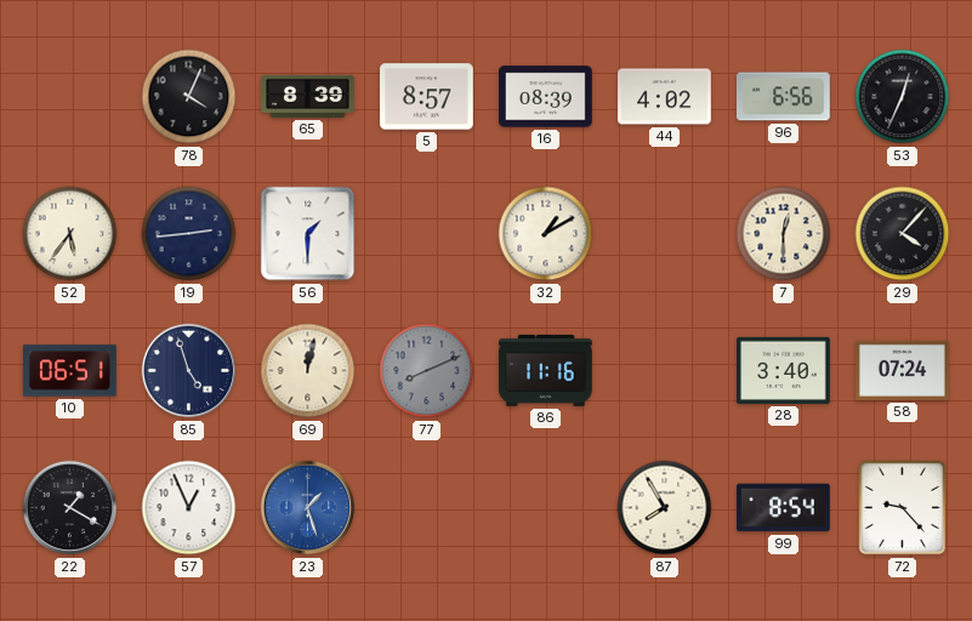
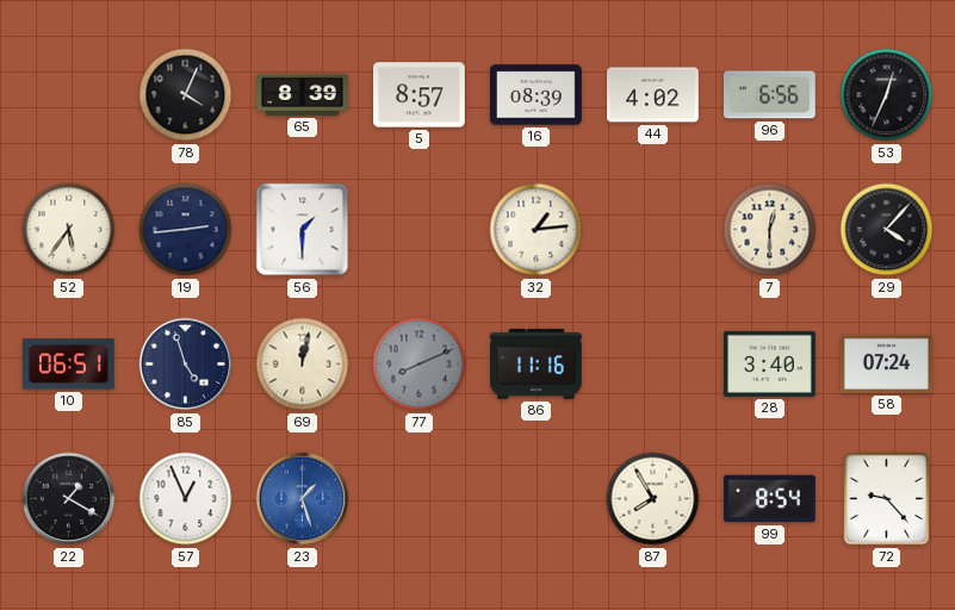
32: 1:10 -> 1:14
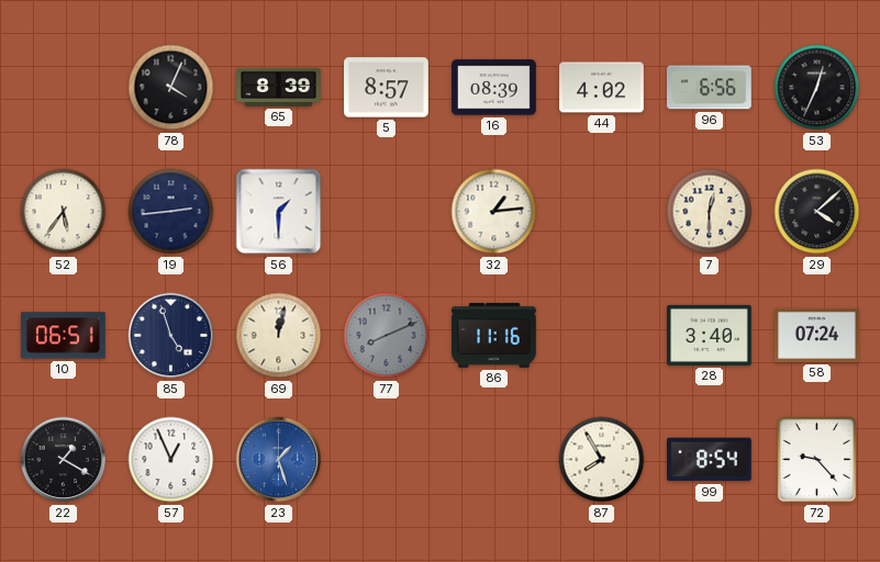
29: 4:07 -> 4:08
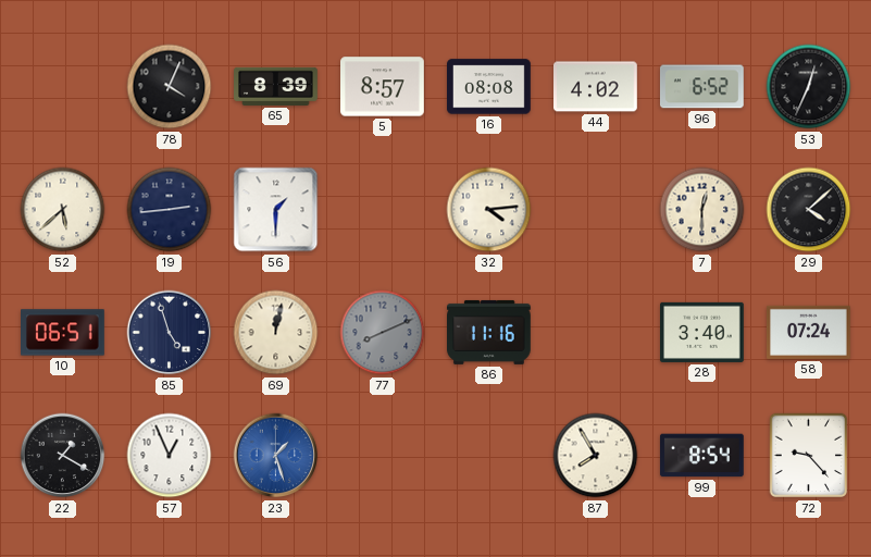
16: 08:39 -> 08:08
96: 6:56 -> 6:52
52: 5:36 -> 5:38
32: 1:14 -> 4:14
